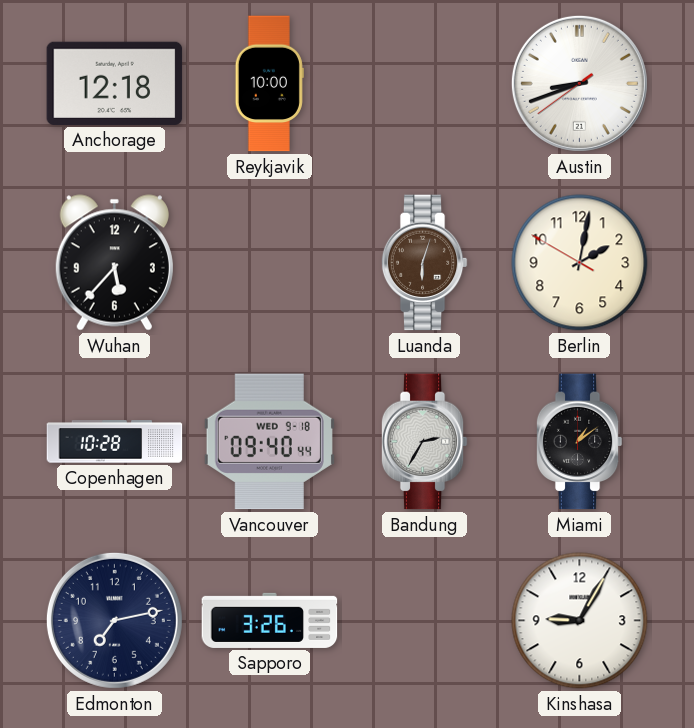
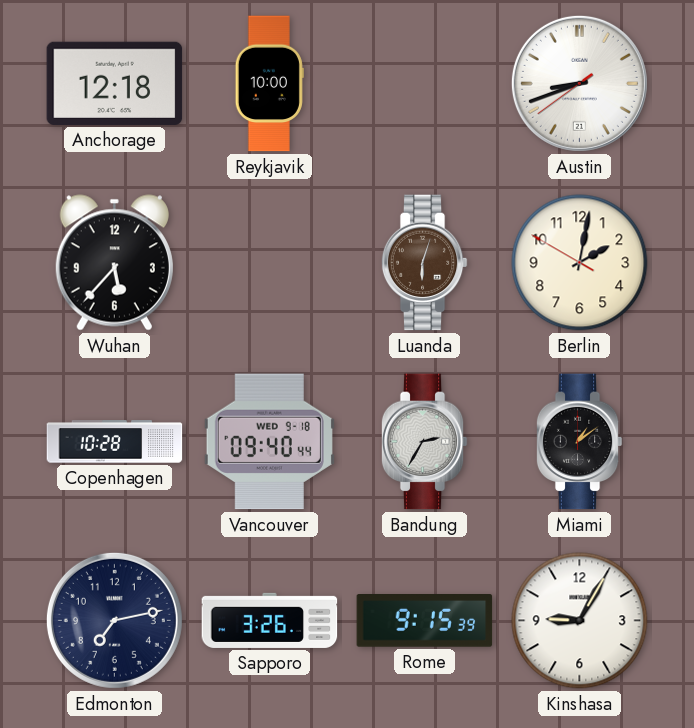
Rome: none -> 9:15
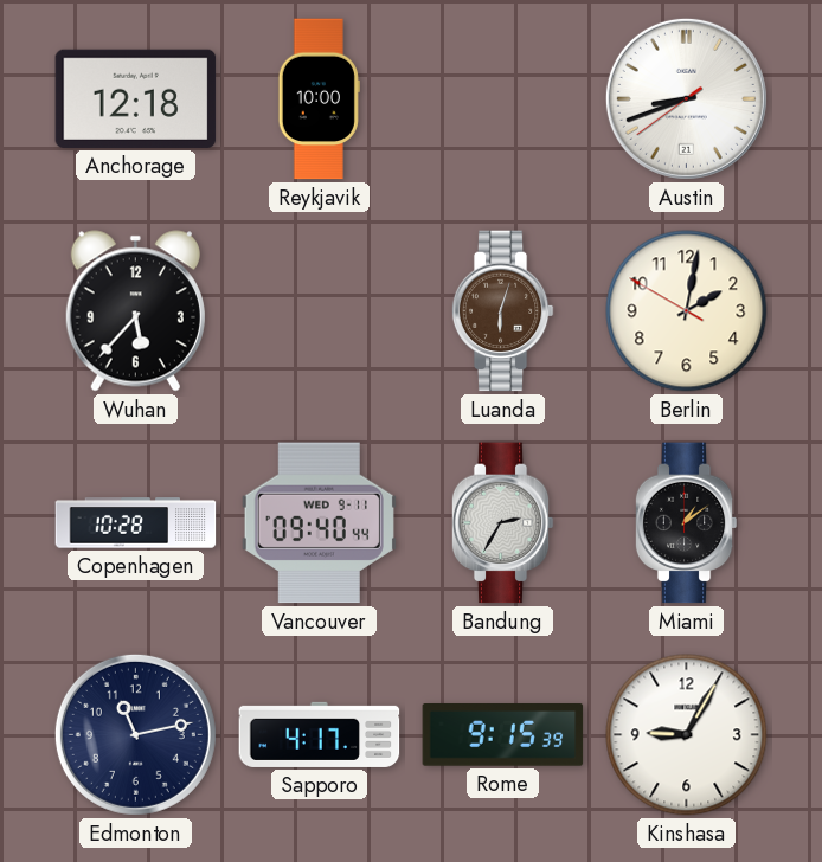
Vancouver date: WED 9-18 -> WED 9-11
Edmonton: 7:13 -> 11:13
Sapporo: 3:26 -> 4:17
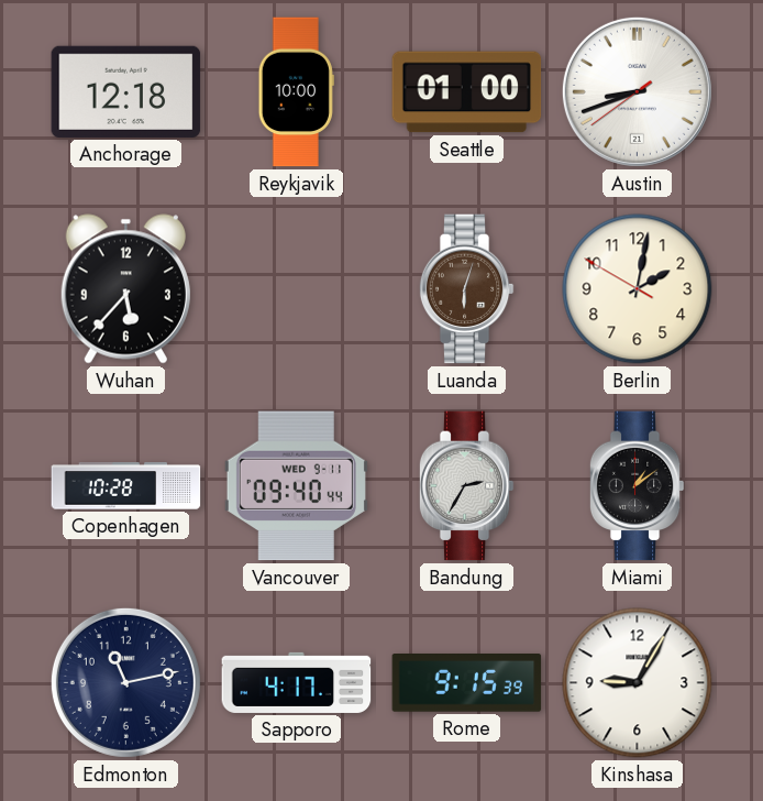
Seattle: none -> 01:00
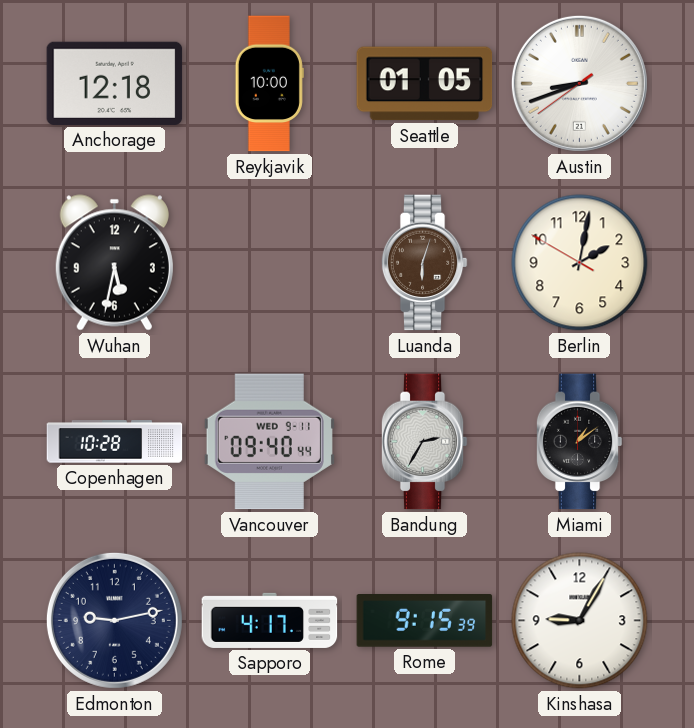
Seattle: 01:00 -> 01:05
Wuhan: 5:37 -> 5:32
Edmonton: 11:13 -> 9:13
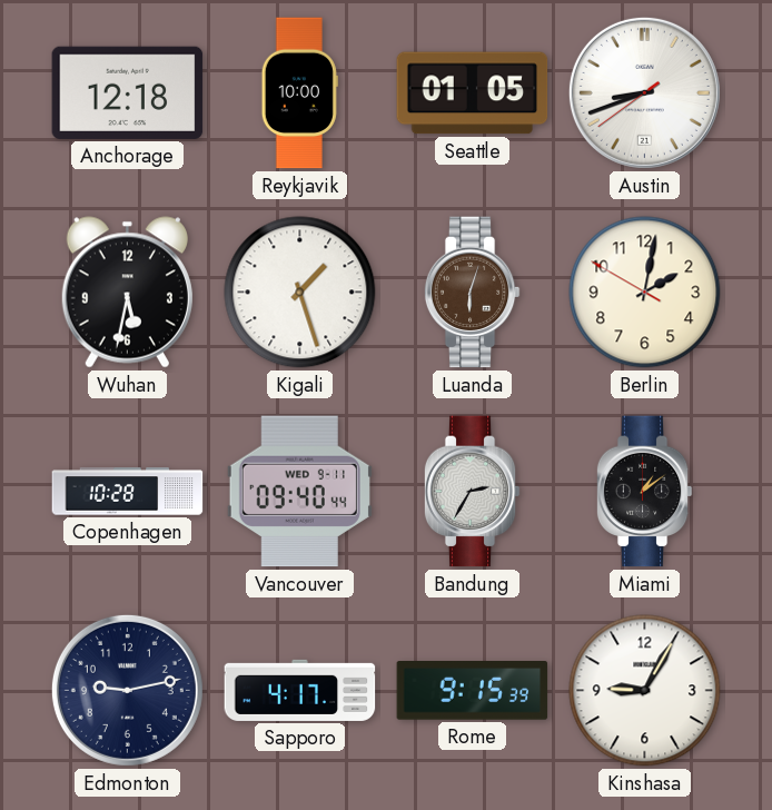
Kigali: none -> 1:27
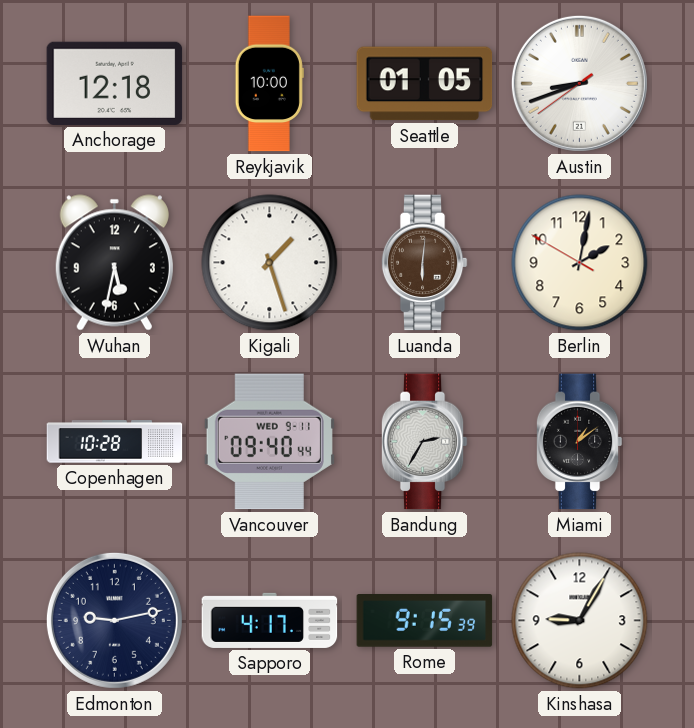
Luanda: 6:03 -> 6:01
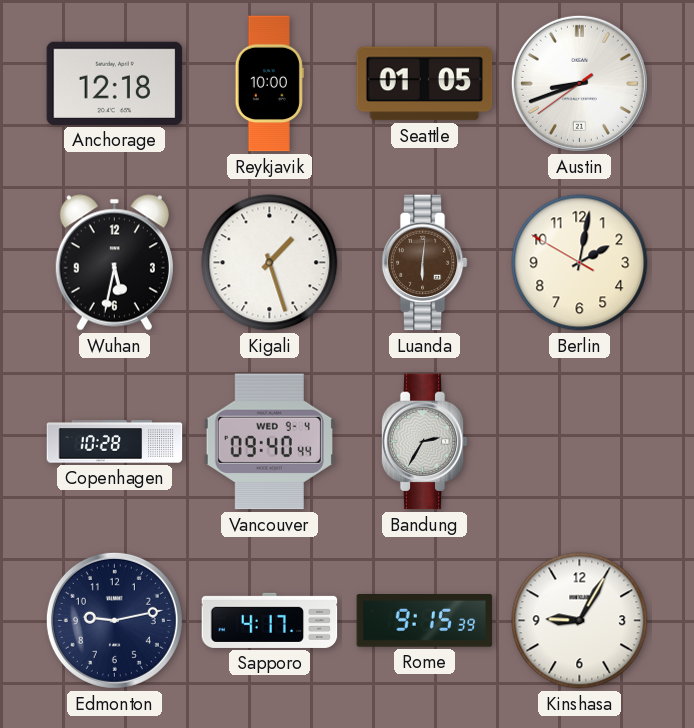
Vancouver date: WED 9-11 -> WED 9-4
Miami: 1:09 -> none
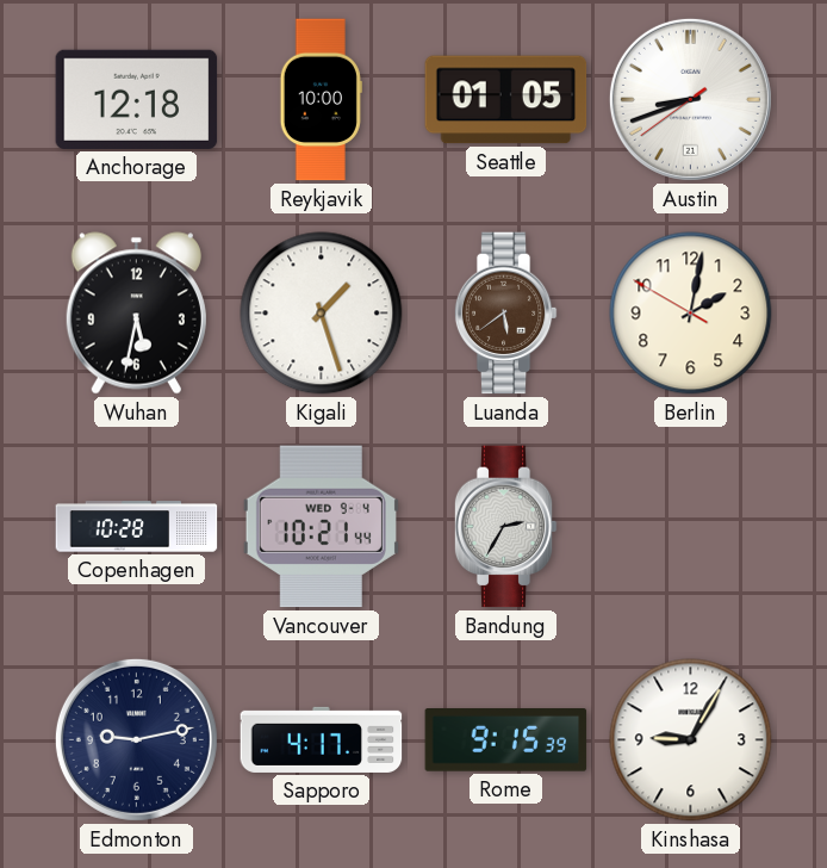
Luanda: 6:01 -> 5:39
Vancouver: 09:40 -> 10:21
